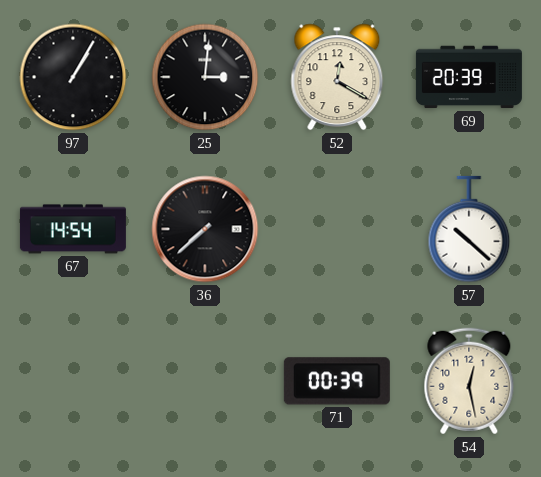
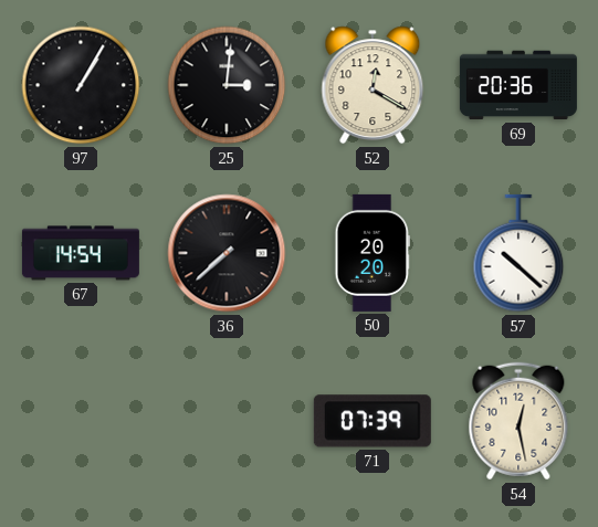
69: 20:39 -> 20:36
50: none -> 20:20
71: 00:39 -> 07:39
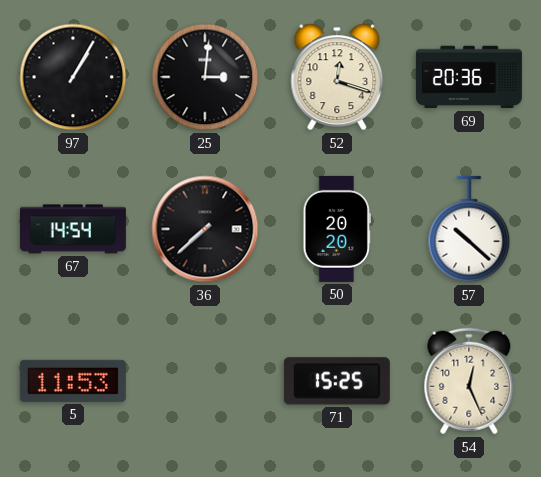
52: 12:20 -> 12:18
5: none -> 11:53
71: 07:39 -> 15:25
54: 12:28 -> 12:26
